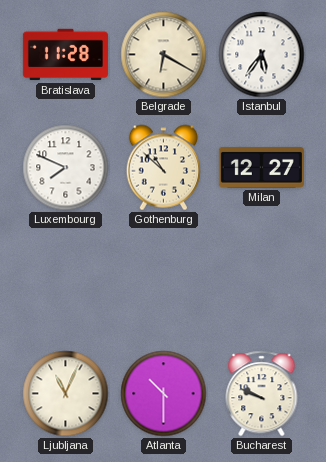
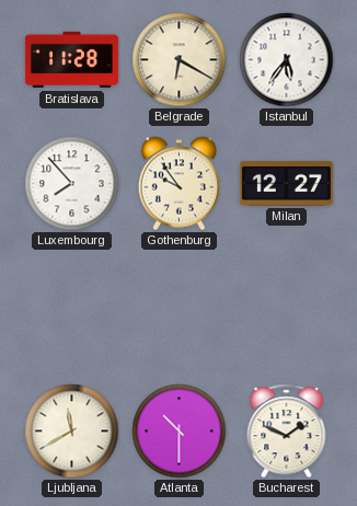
Luxembourg: 7:49 -> 7:53
Gothenburg: 10:52 -> 9:54
Ljubljana: 11:04 -> 11:40
Bucharest: 9:49 -> 1:49
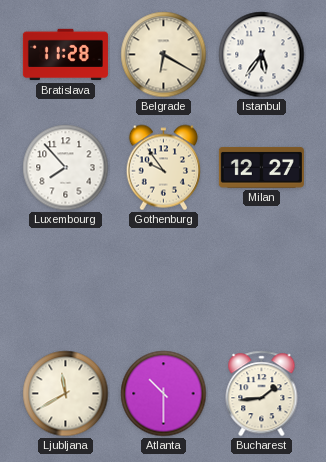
Bucharest: 1:49 -> 1:44
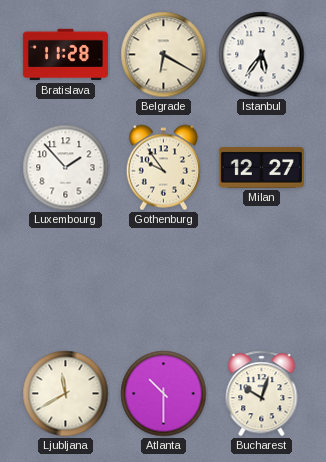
Luxembourg: 7:53 -> 1:53
Bucharest: 1:44 -> 10:03
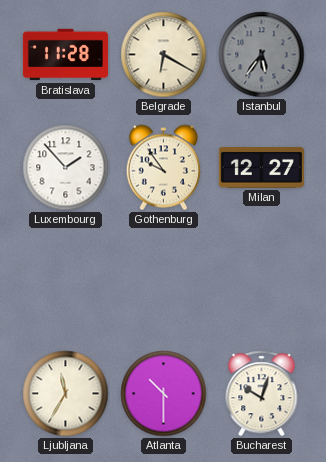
Istanbul dial: white -> grey
Ljubljana: 11:40 -> 11:35
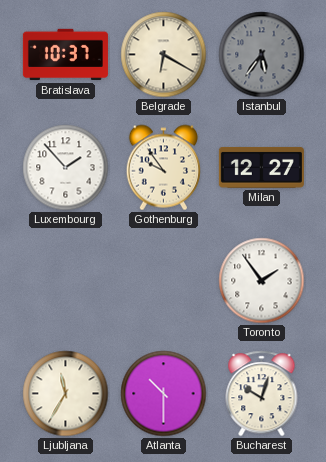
Bratislava: 11:28 -> 10:37
Toronto: none -> 1:54
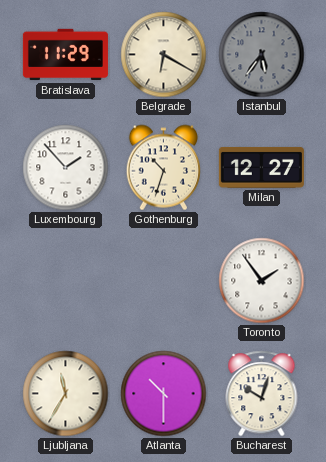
Bratislava: 10:37 -> 11:29
Gothenburg: 9:54 -> 10:33
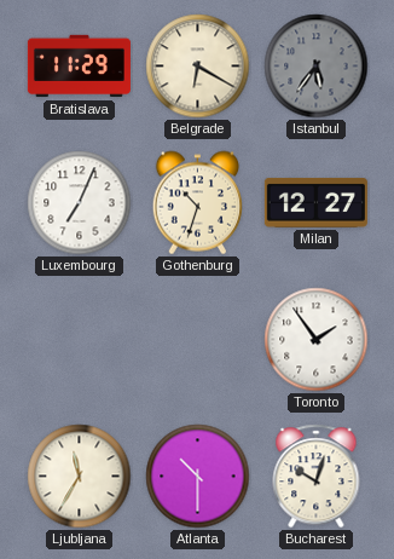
Luxembourg: 1:53 -> 7:04
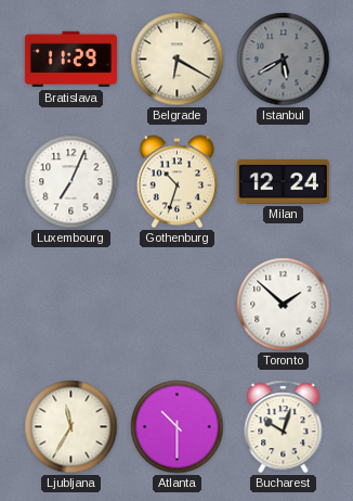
Istanbul: 5:36 -> 5:40
Milan: 12:27 -> 12:24
Toronto: 1:54 -> 1:52
